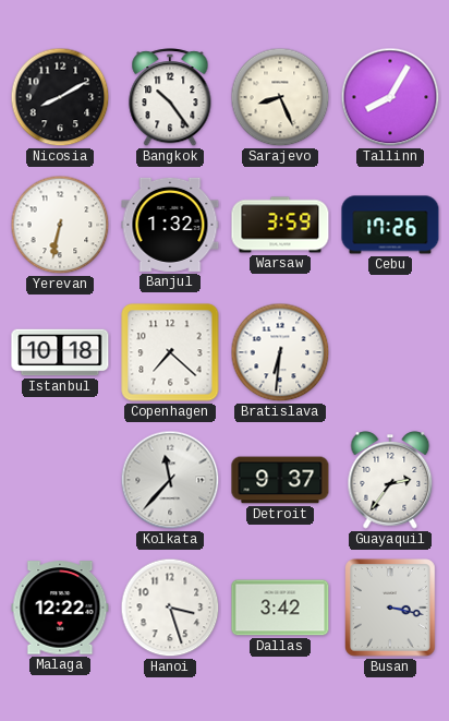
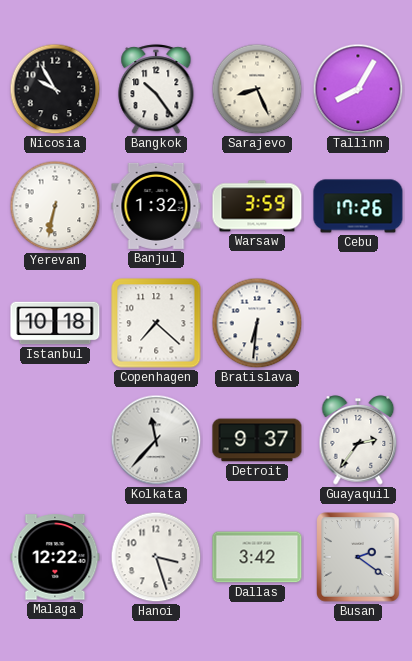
Nicosia: 8:10 -> 9:55
Busan: 3:17 -> 2:21
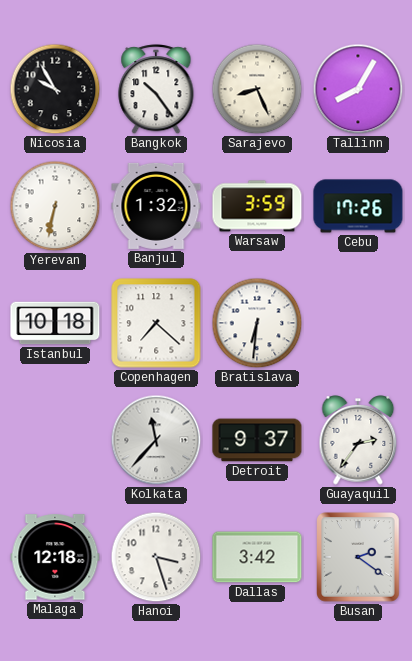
Malaga: 12:22 -> 12:18
